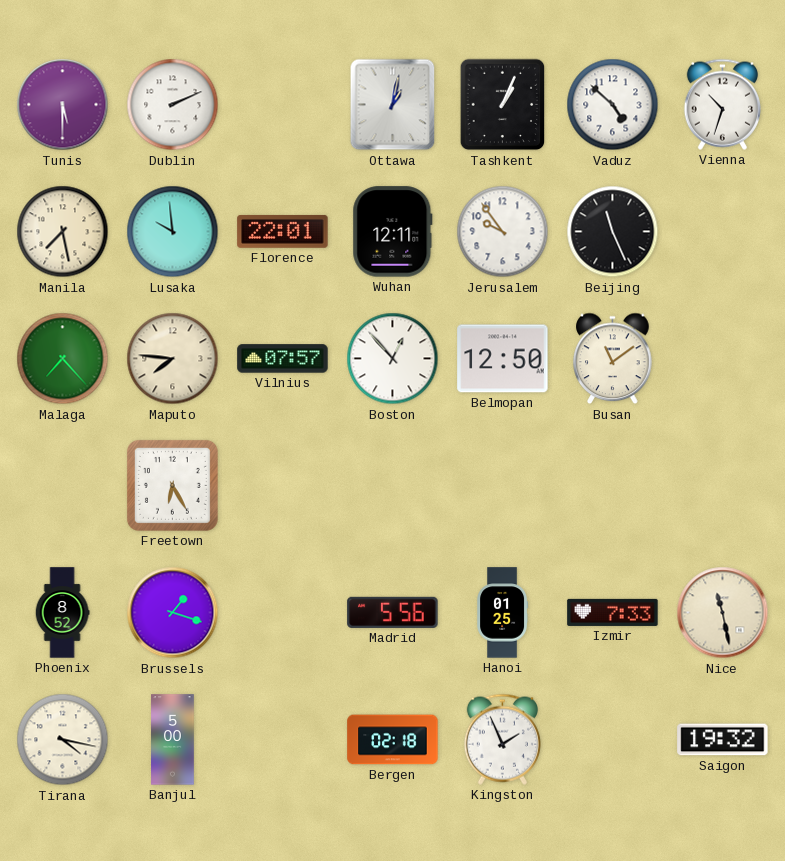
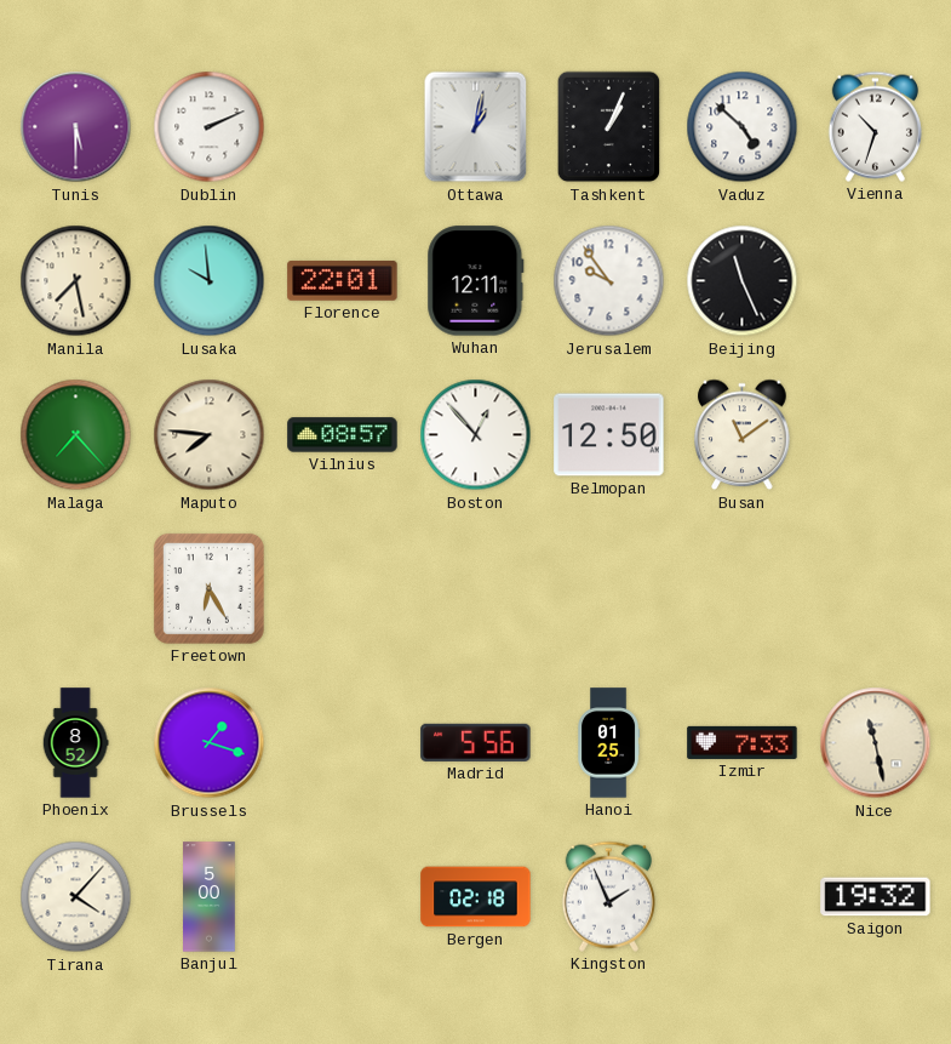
Vilnius: 07:57 -> 08:57
Tirana: 4:17 -> 4:07
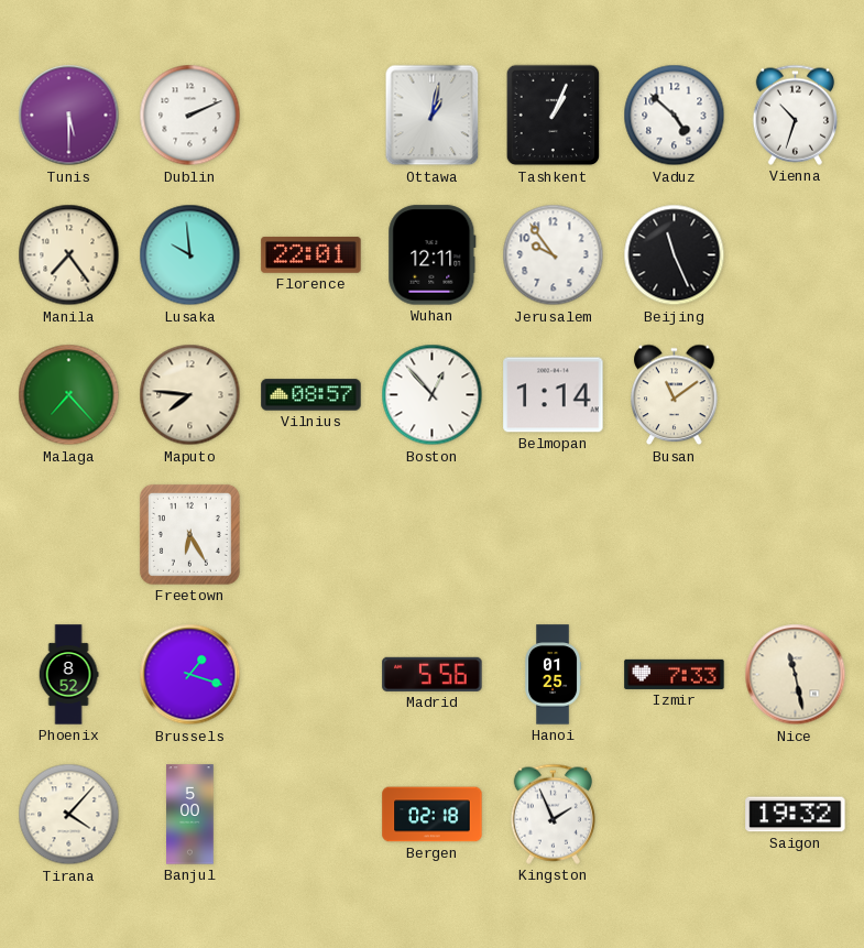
Manila: 7:28 -> 7:24
Belmopan: 12:50 -> 1:14
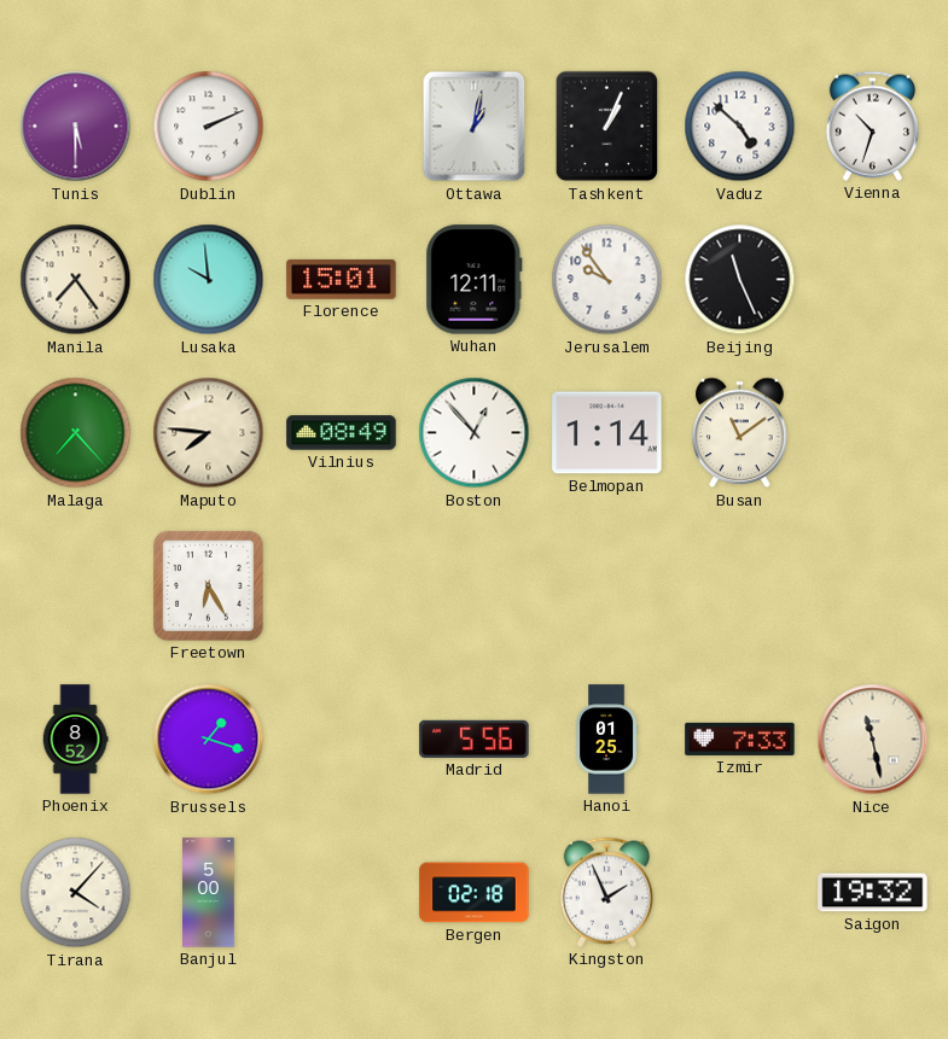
Florence: 22:01 -> 15:01
Vilnius: 08:57 -> 08:49
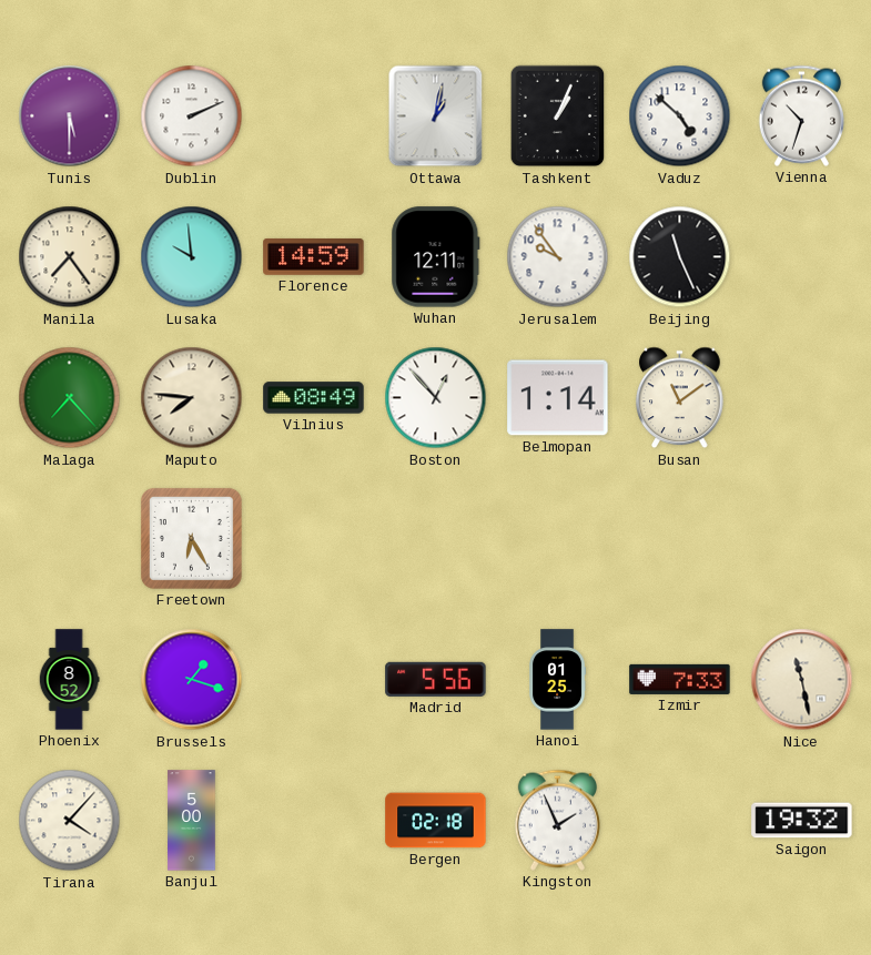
Florence: 15:01 -> 14:59
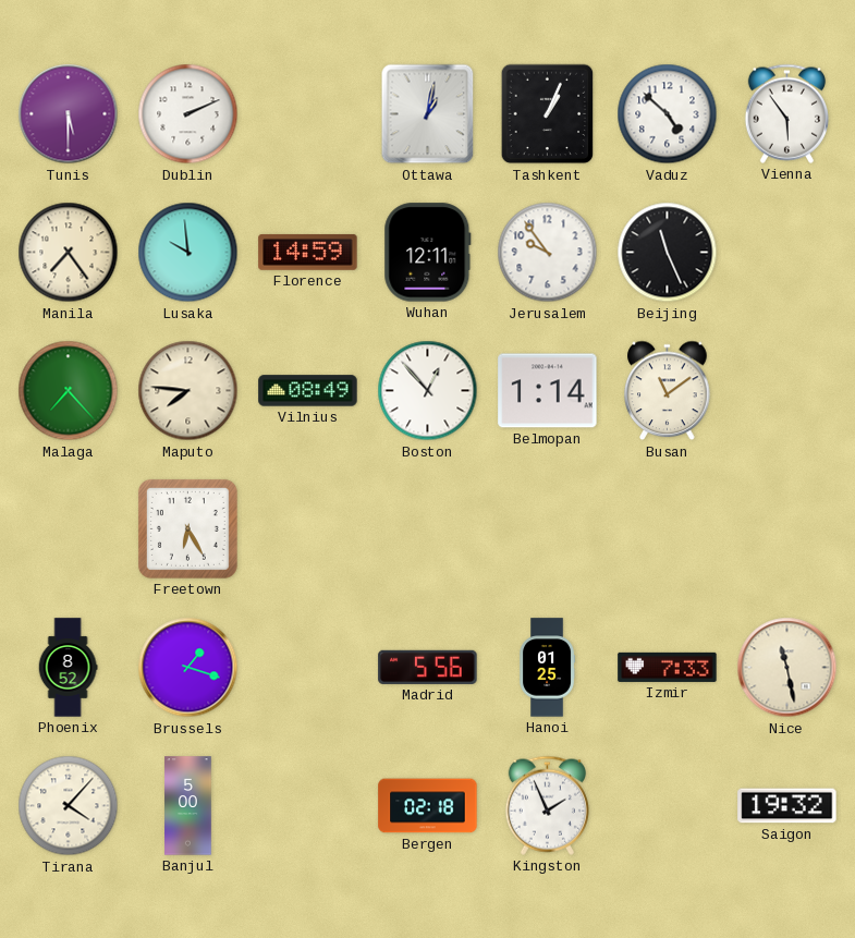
Vienna: 10:33 -> 5:54
